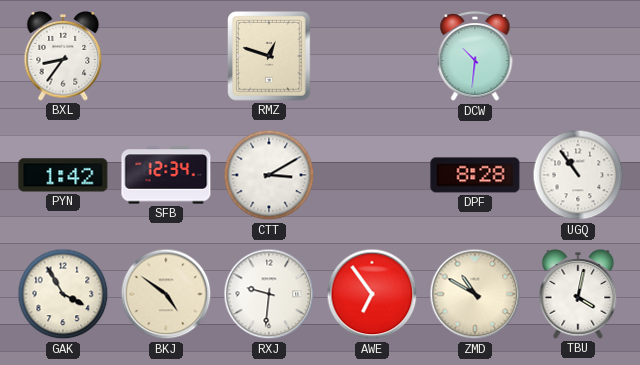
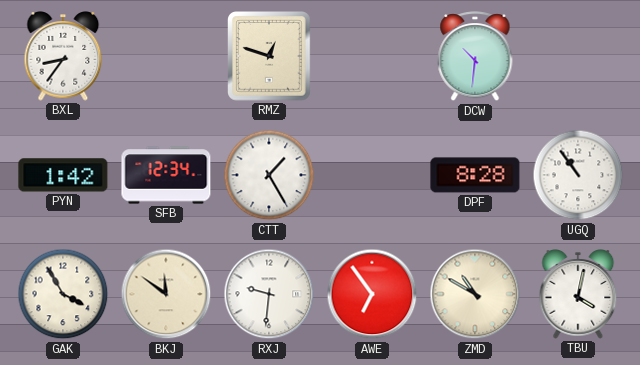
CTT: 3:10 -> 1:25
BKJ: 4:51 -> 11:51
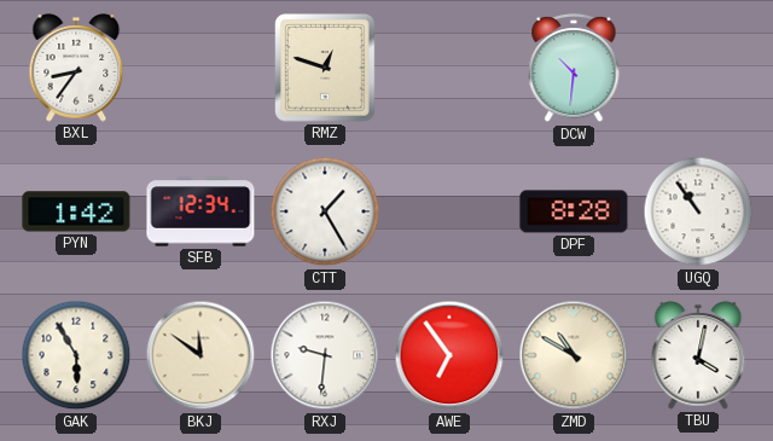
GAK: 3:55 -> 5:55
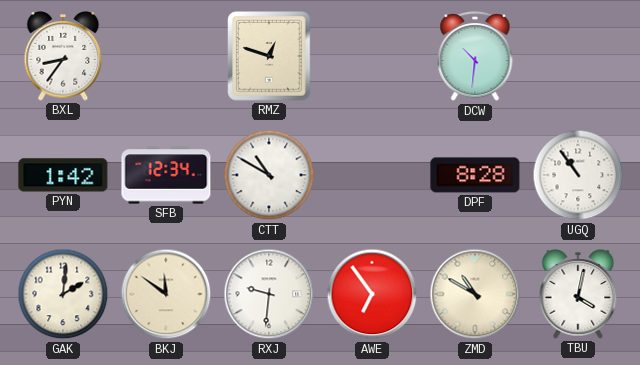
CTT: 1:25 -> 10:50
GAK: 5:55 -> 2:01
